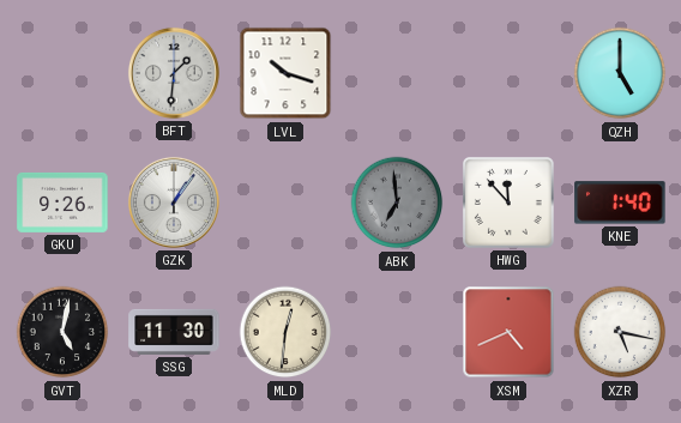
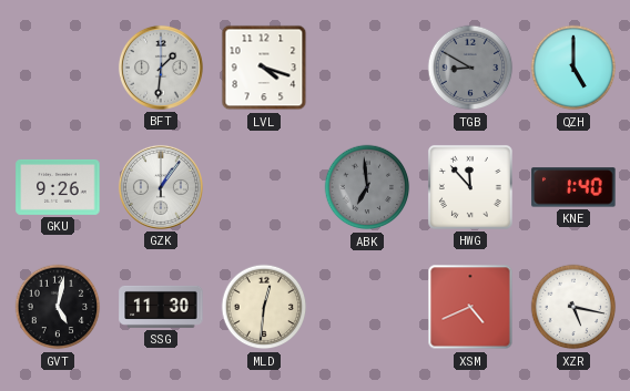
LVL: 10:18 -> 4:18
TGB: none -> 8:50
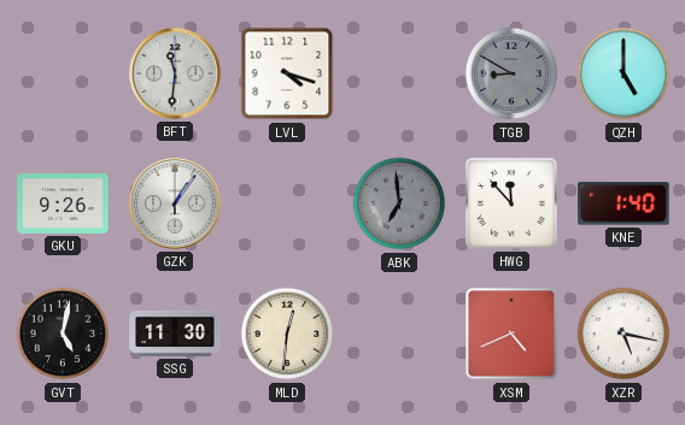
BFT: 1:31 -> 11:31
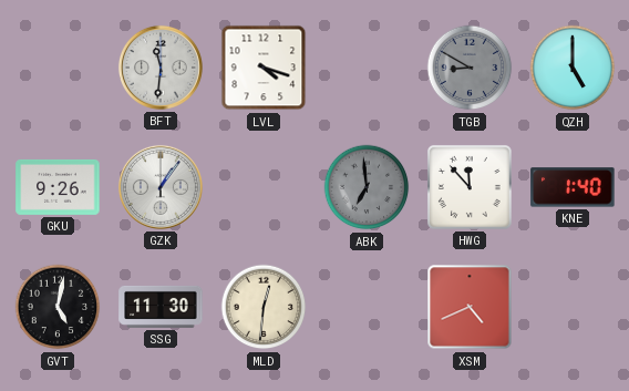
XZR: 5:17 -> none
